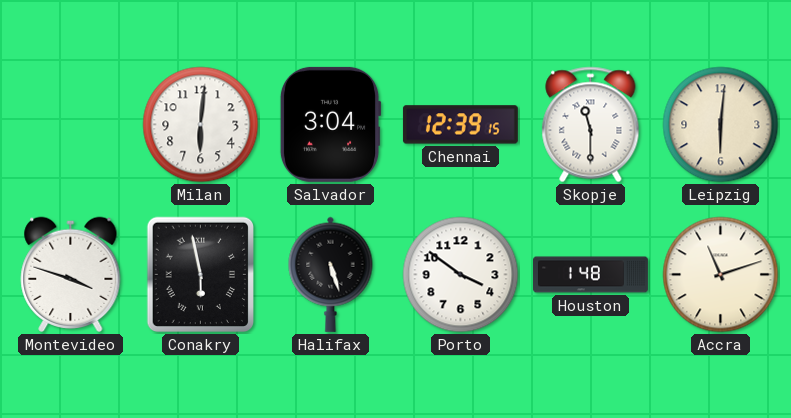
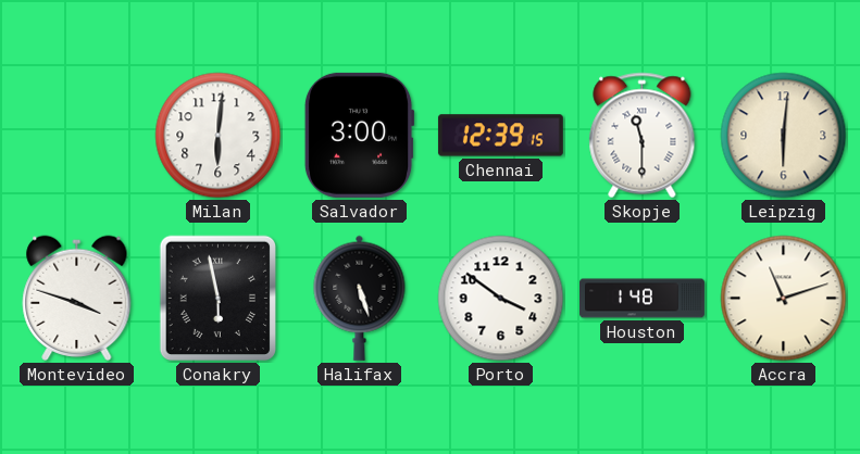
Salvador: 3:04 -> 3:00
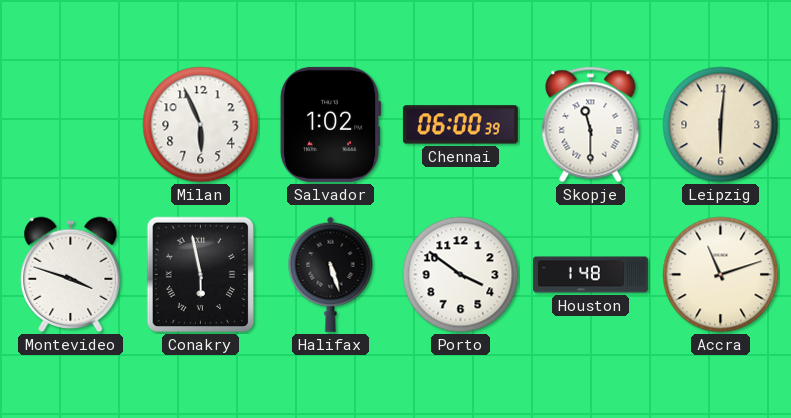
Milan: 6:01 -> 5:56
Salvador: 3:00 -> 1:02
Chennai: 12:39 -> 06:00
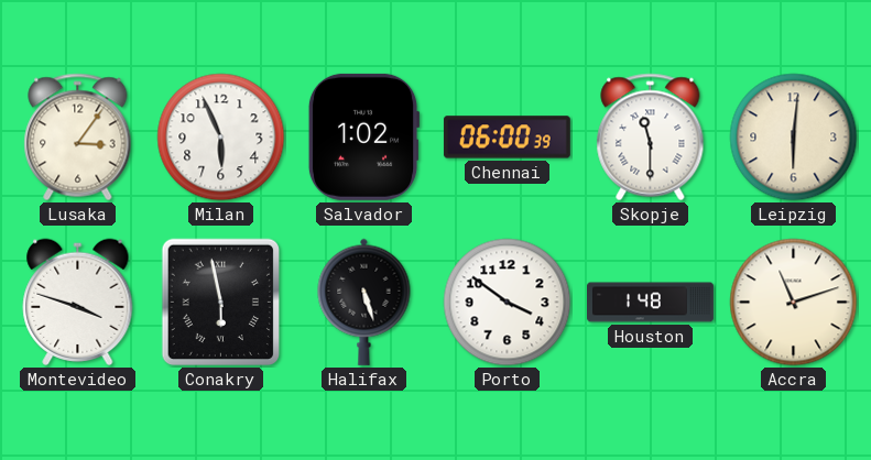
Lusaka: none -> 3:06
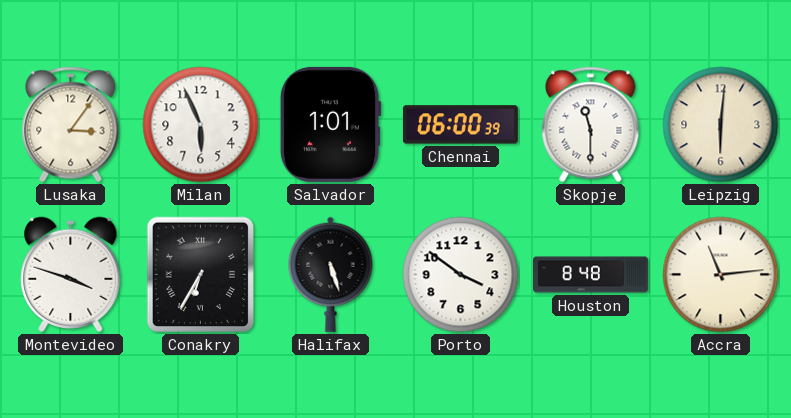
Salvador: 1:02 -> 1:01
Conakry: 5:58 -> 6:35
Houston: 1:48 -> 8:48
Accra: 11:12 -> 11:14
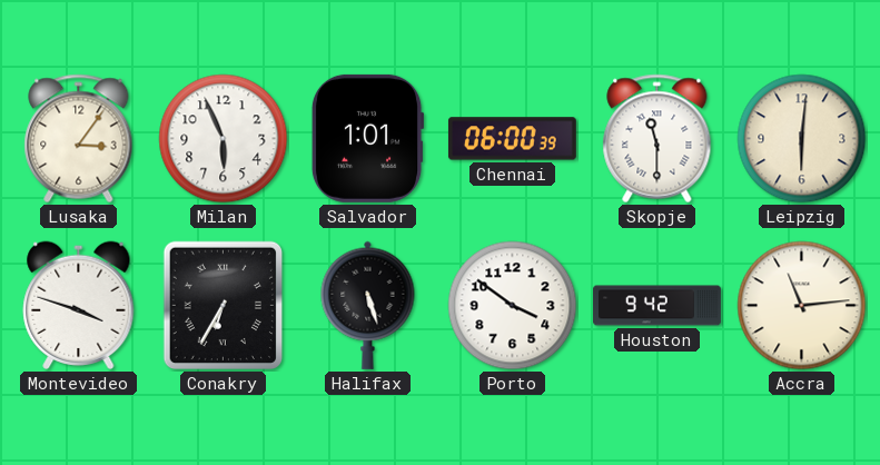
Houston: 8:48 -> 9:42
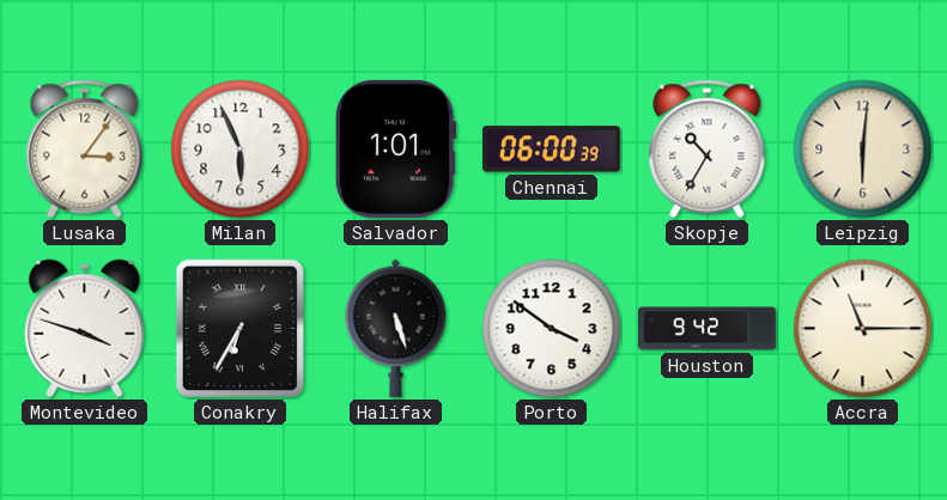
Skopje: 11:30 -> 10:35
Accra: 11:14 -> 11:15
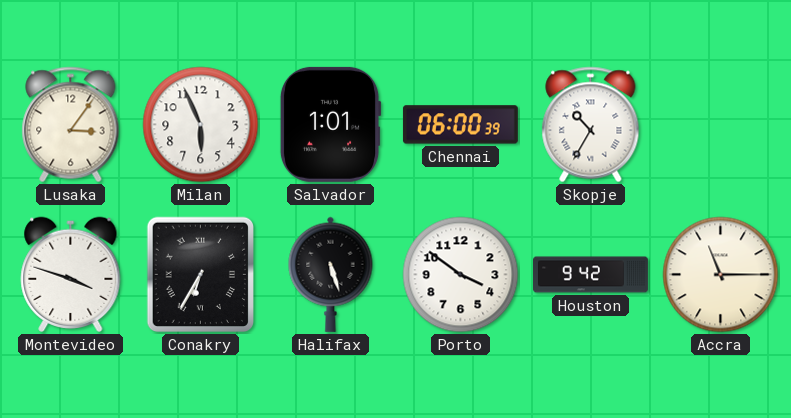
Leipzig: 6:01 -> none
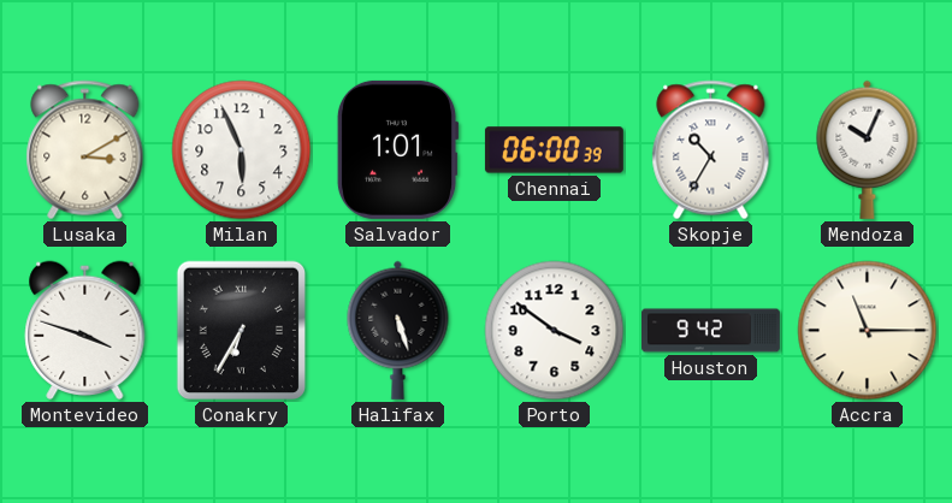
Lusaka: 3:06 -> 3:10
Mendoza: none -> 10:04
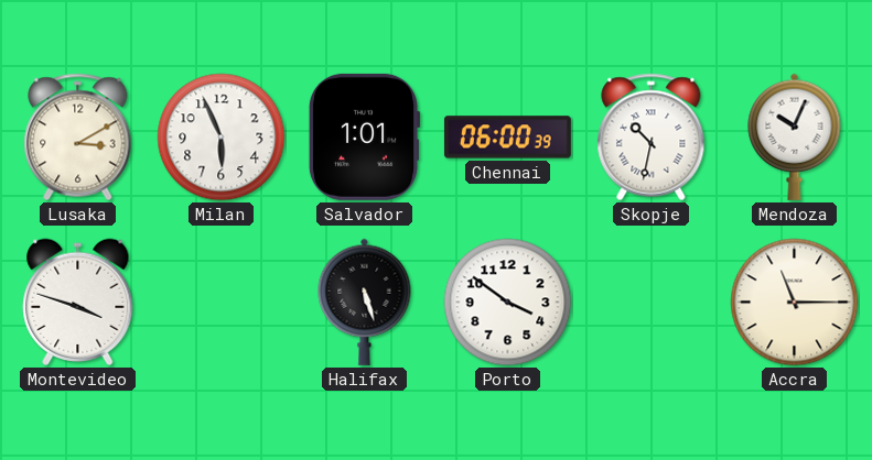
Skopje: 10:35 -> 10:32
Conakry: 6:35 -> none
Houston: 9:42 -> none
